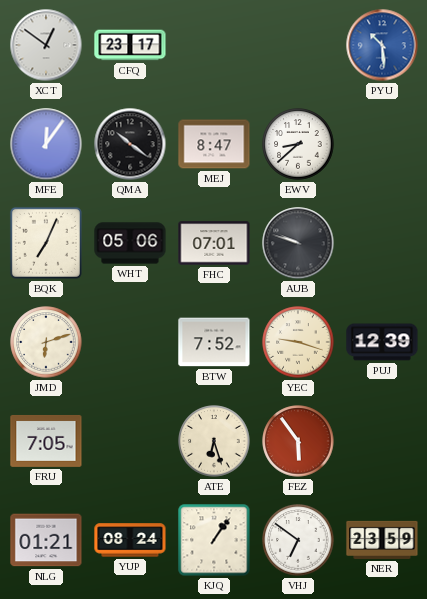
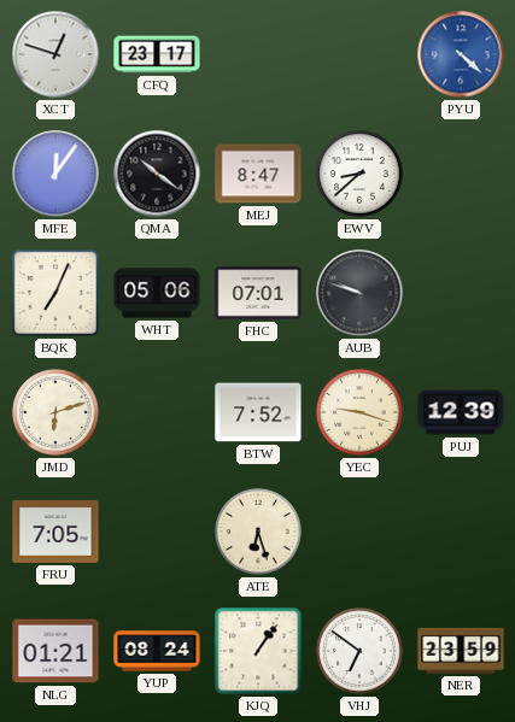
XCT: 12:51 -> 12:48
PYU: 10:29 -> 4:22
FEZ: 5:54 -> none
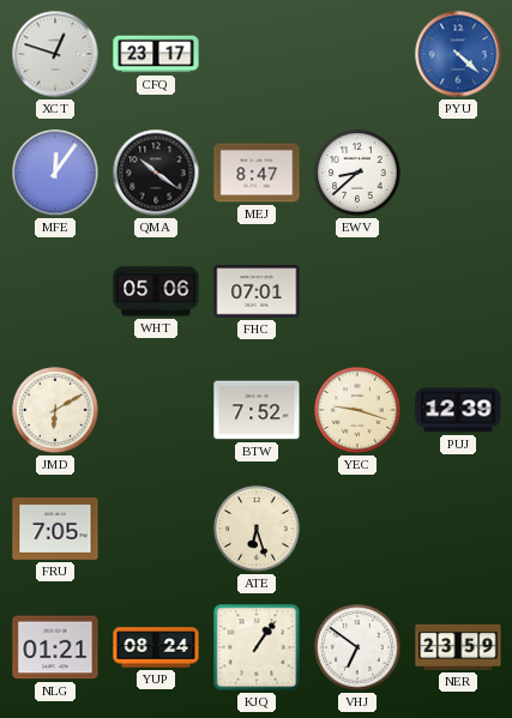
BQK: 7:04 -> none
AUB: 9:48 -> none
JMD: 6:12 -> 6:10
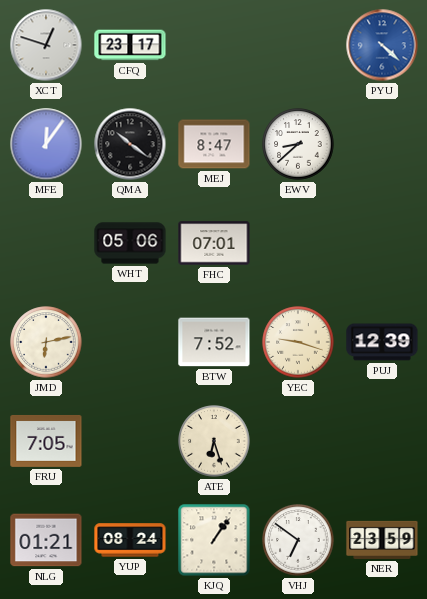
JMD: 6:10 -> 6:13
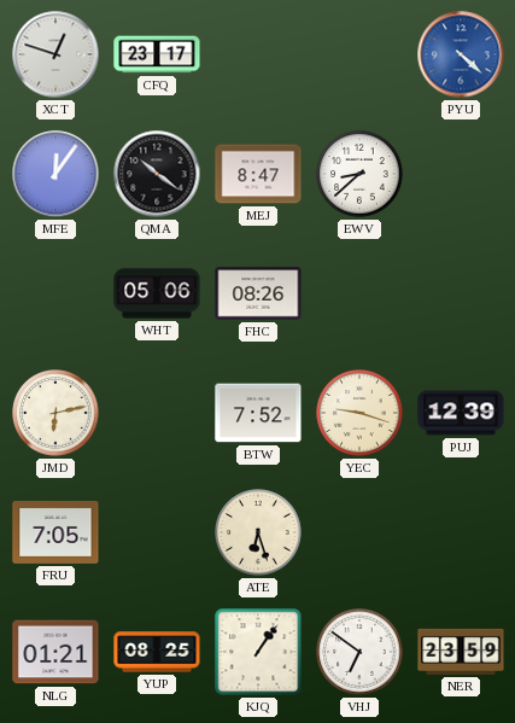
FHC: 07:01 -> 08:26
YUP: 08:24 -> 08:25
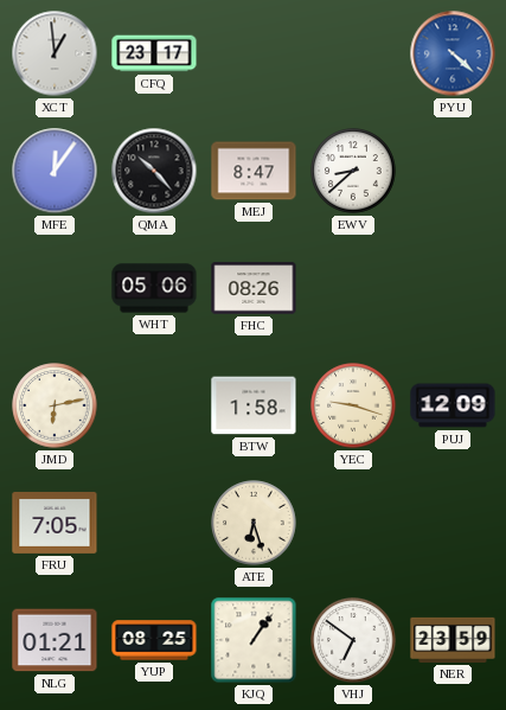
XCT: 12:48 -> 12:59
QMA: 10:21 -> 10:23
BTW: 7:52 -> 1:58
PUJ: 12:39 -> 12:09
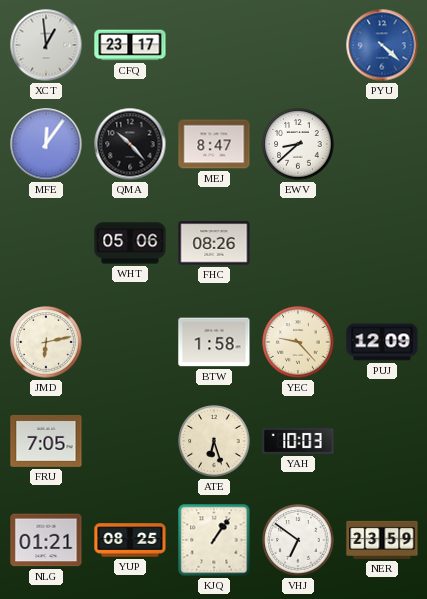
YEC: 9:18 -> 9:23
YAH: none -> 10:03
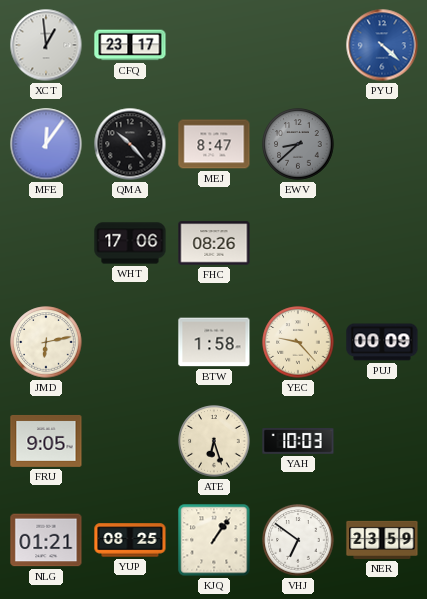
EWV dial: white -> grey
WHT: 05:06 -> 17:06
PUJ: 12:09 -> 00:09
FRU: 7:05 -> 9:05
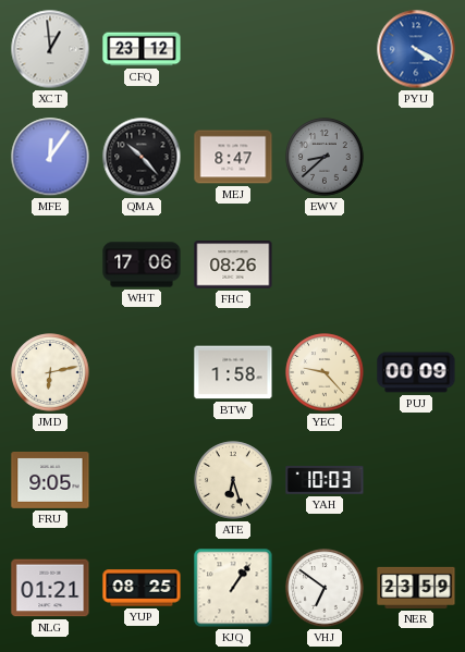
CFQ: 23:17 -> 23:12
PYU: 4:22 -> 4:20
